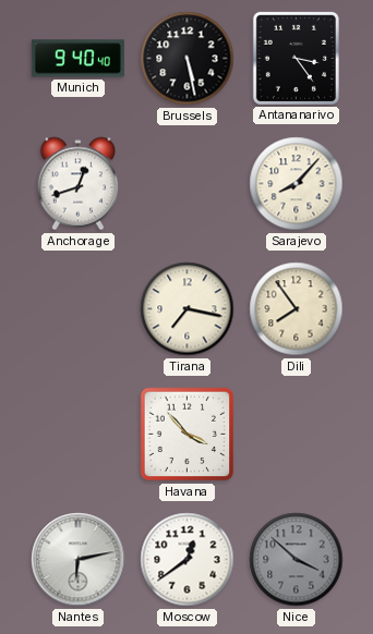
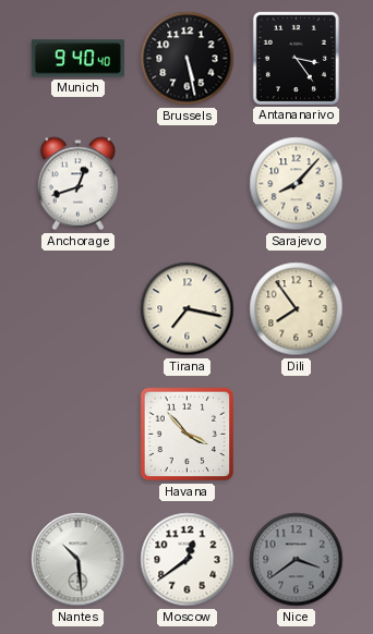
Nantes: 6:13 -> 10:29
Nice: 3:52 -> 3:39
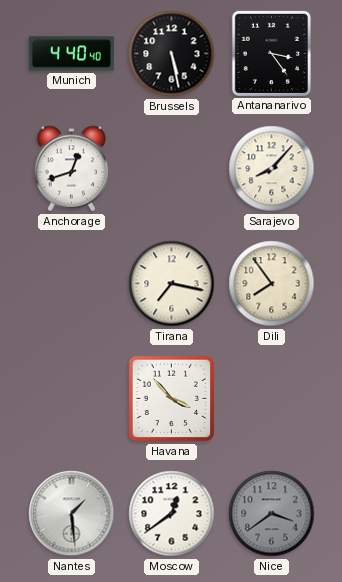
Munich: 9:40 -> 4:40
Nantes: 10:29 -> 1:29
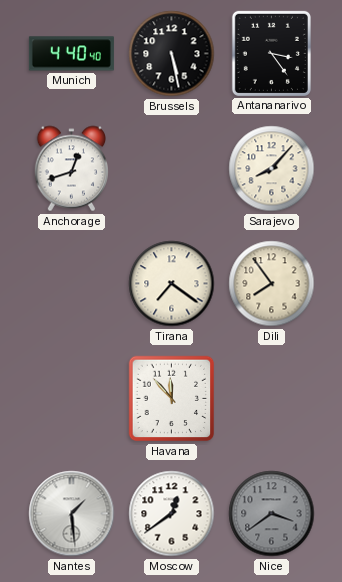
Tirana: 7:17 -> 7:21
Havana: 3:53 -> 11:53
